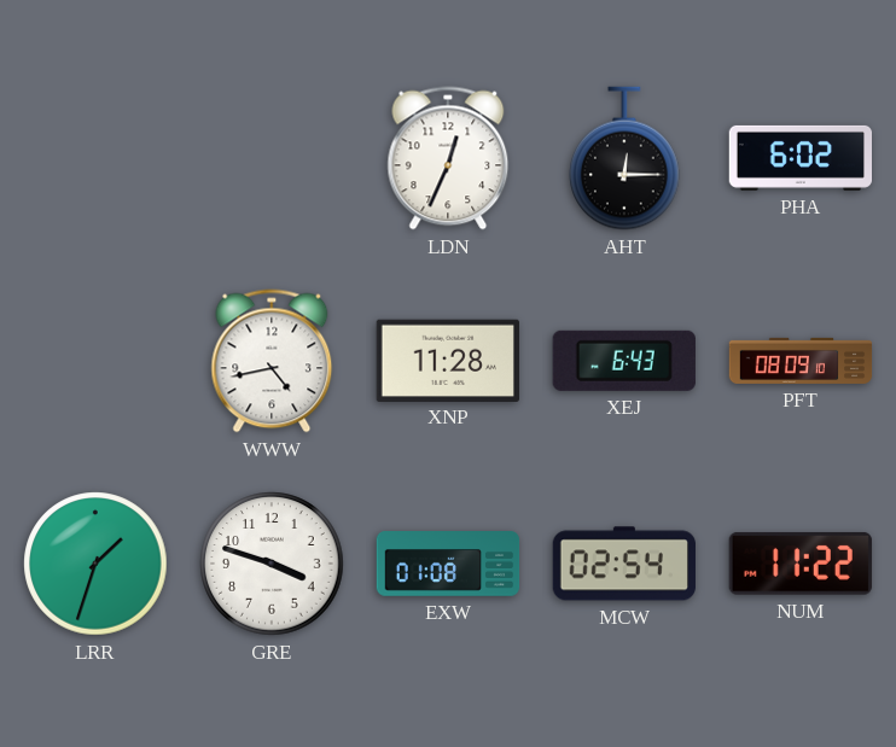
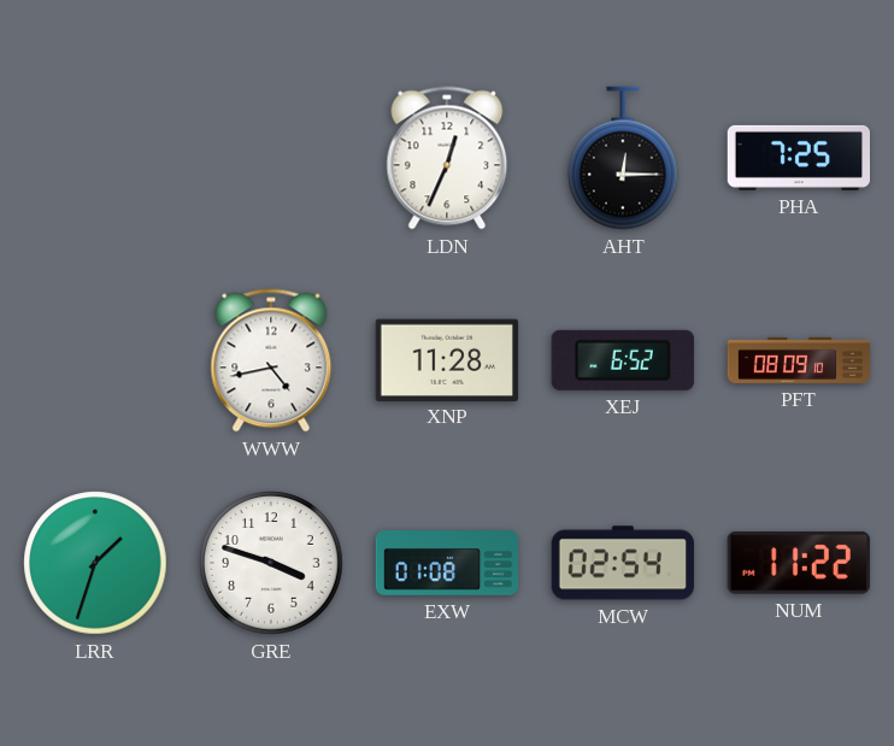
PHA: 6:02 -> 7:25
XEJ: 6:43 -> 6:52
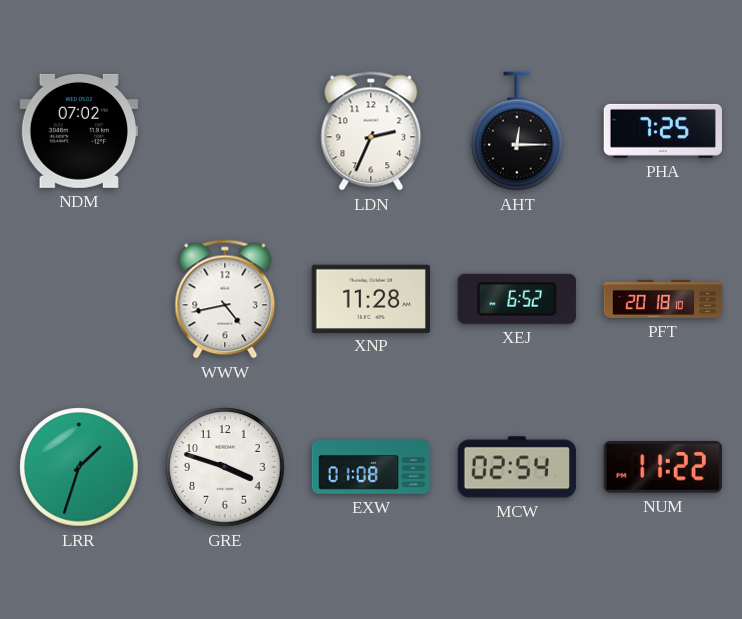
NDM: none -> 07:02
LDN: 12:34 -> 2:34
PFT: 08:09 -> 20:18
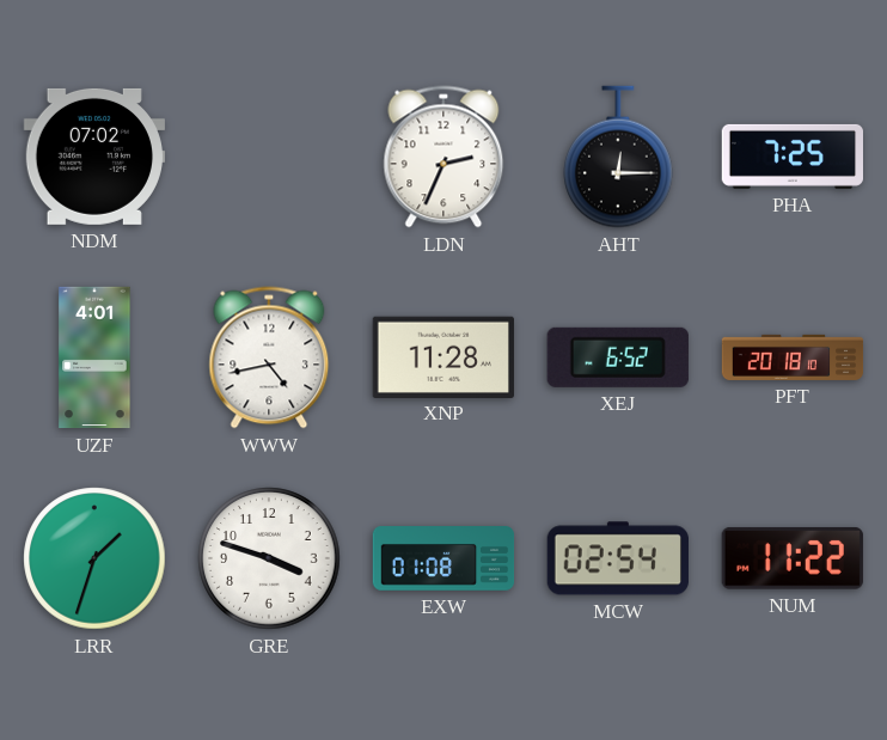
UZF: none -> 4:01
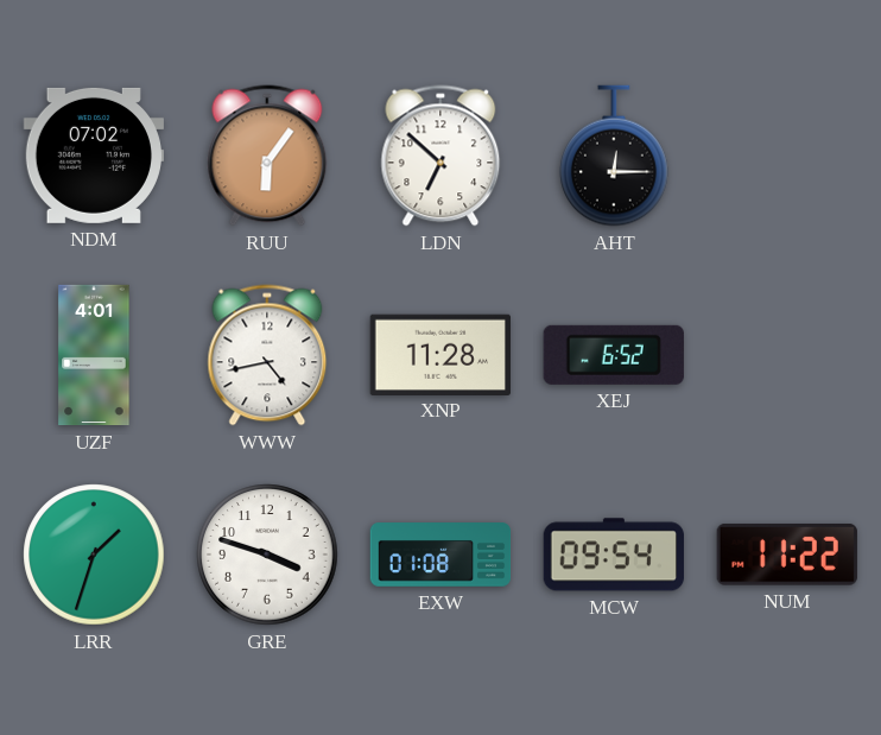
RUU: none -> 6:06
LDN: 2:34 -> 6:52
PHA: 7:25 -> none
PFT: 20:18 -> none
MCW: 02:54 -> 09:54
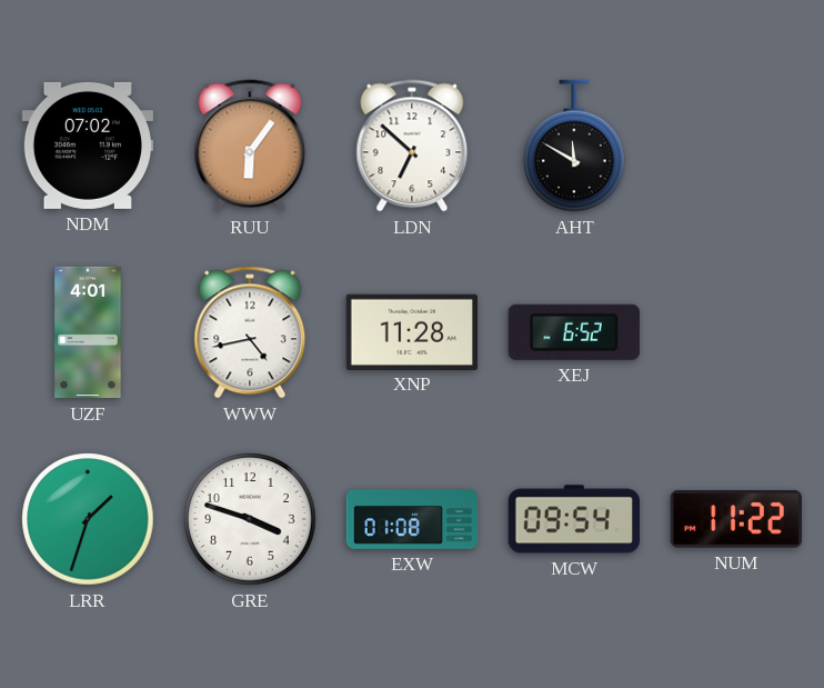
AHT: 12:15 -> 11:50
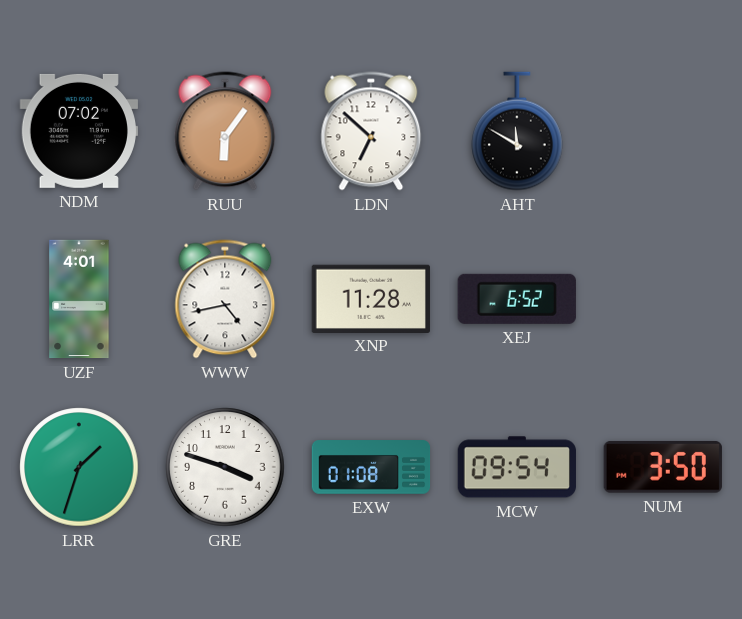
NUM: 11:22 -> 3:50
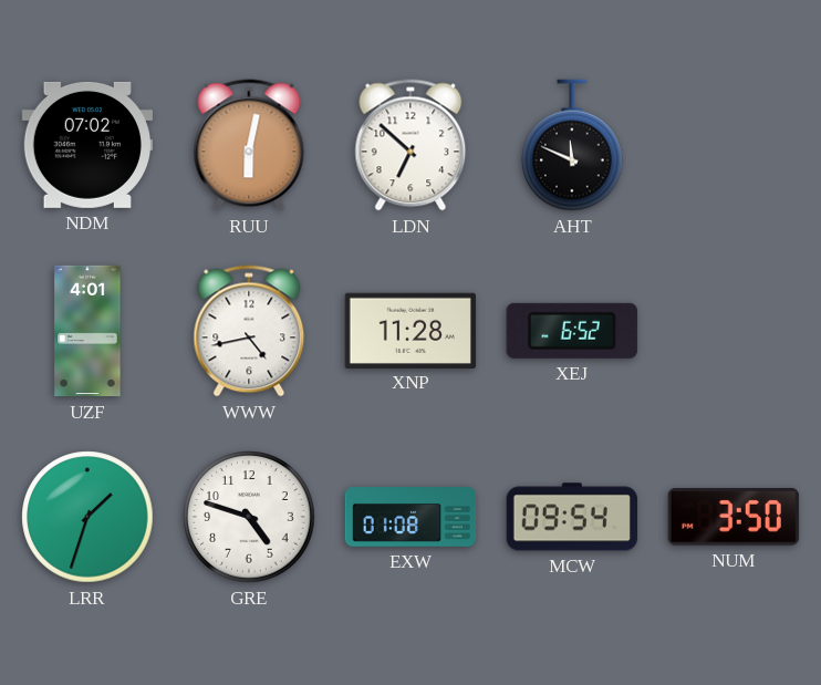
RUU: 6:06 -> 6:02
AHT: 11:50 -> 11:49
GRE: 3:48 -> 4:48
